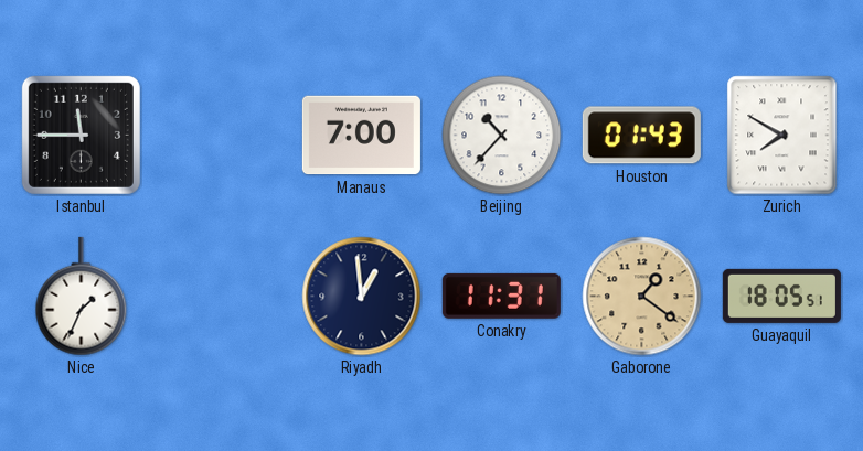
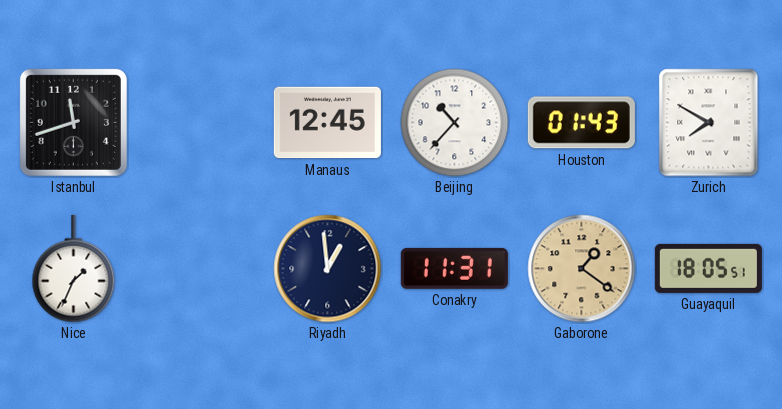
Istanbul: 11:45 -> 11:42
Manaus: 7:00 -> 12:45
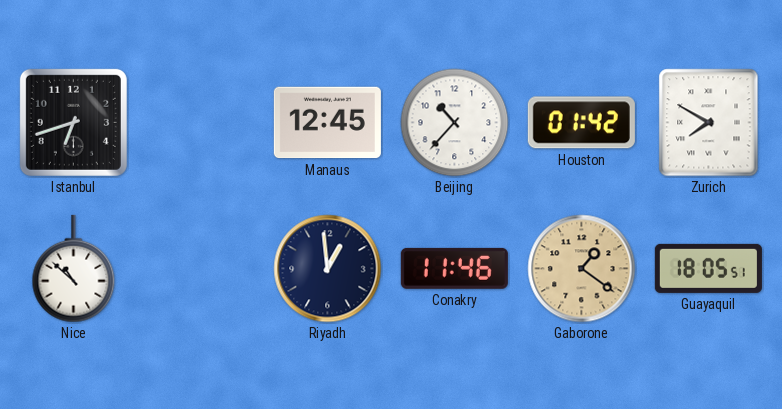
Istanbul: 11:42 -> 6:42
Houston: 01:43 -> 01:42
Nice: 1:34 -> 10:52
Conakry: 11:31 -> 11:46
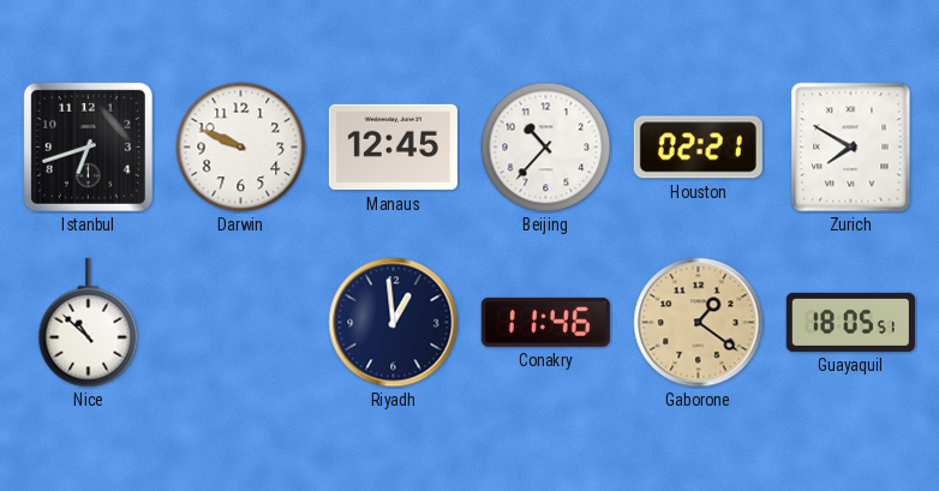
Darwin: none -> 9:49
Houston: 01:42 -> 02:21
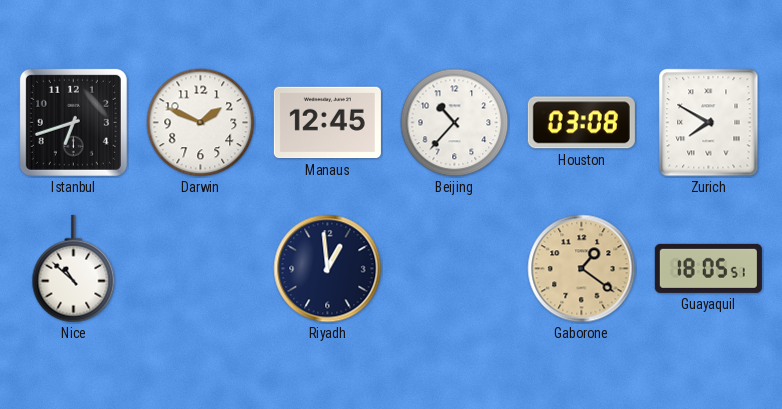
Darwin: 9:49 -> 1:49
Houston: 02:21 -> 03:08
Conakry: 11:46 -> none
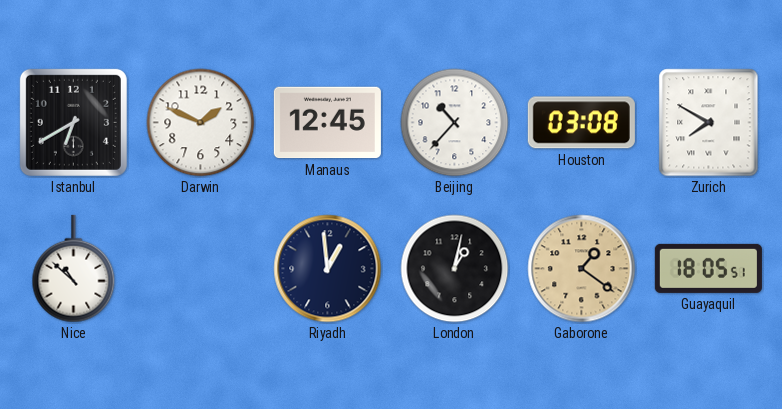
Istanbul: 6:42 -> 6:40
London: none -> 1:02
